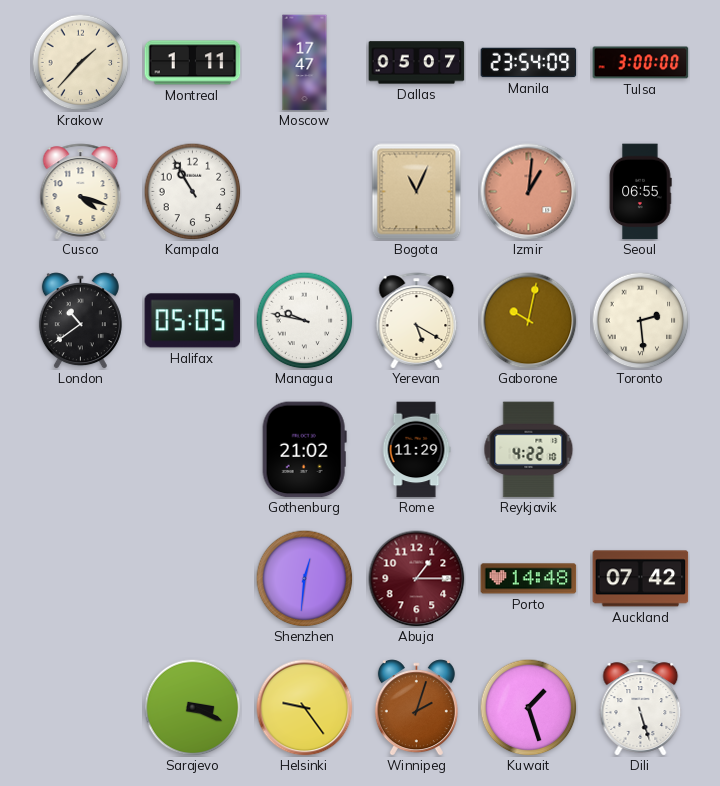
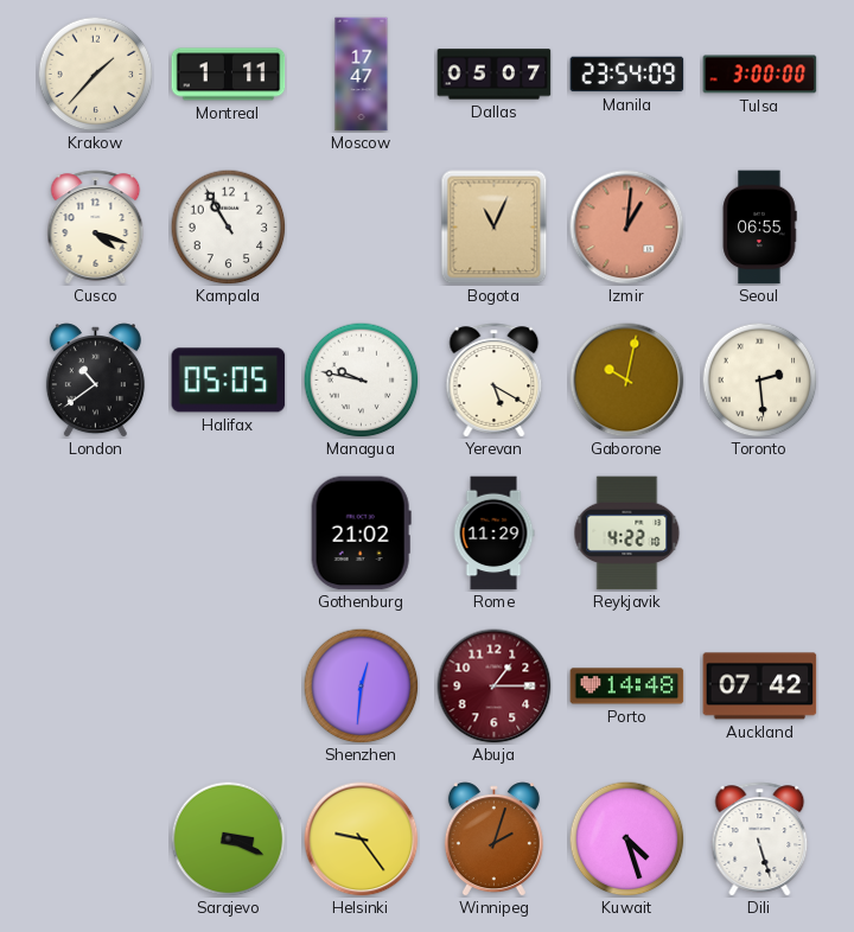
Kuwait: 1:27 -> 4:27
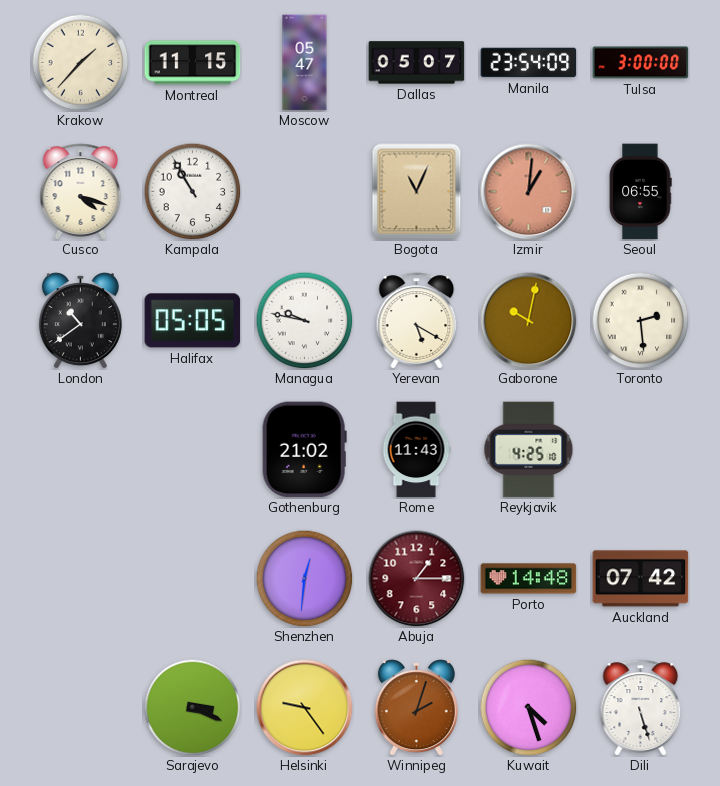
Montreal: 1:11 -> 11:15
Moscow: 17:47 -> 05:47
Rome: 11:29 -> 11:43
Reykjavik: 4:22 -> 4:25
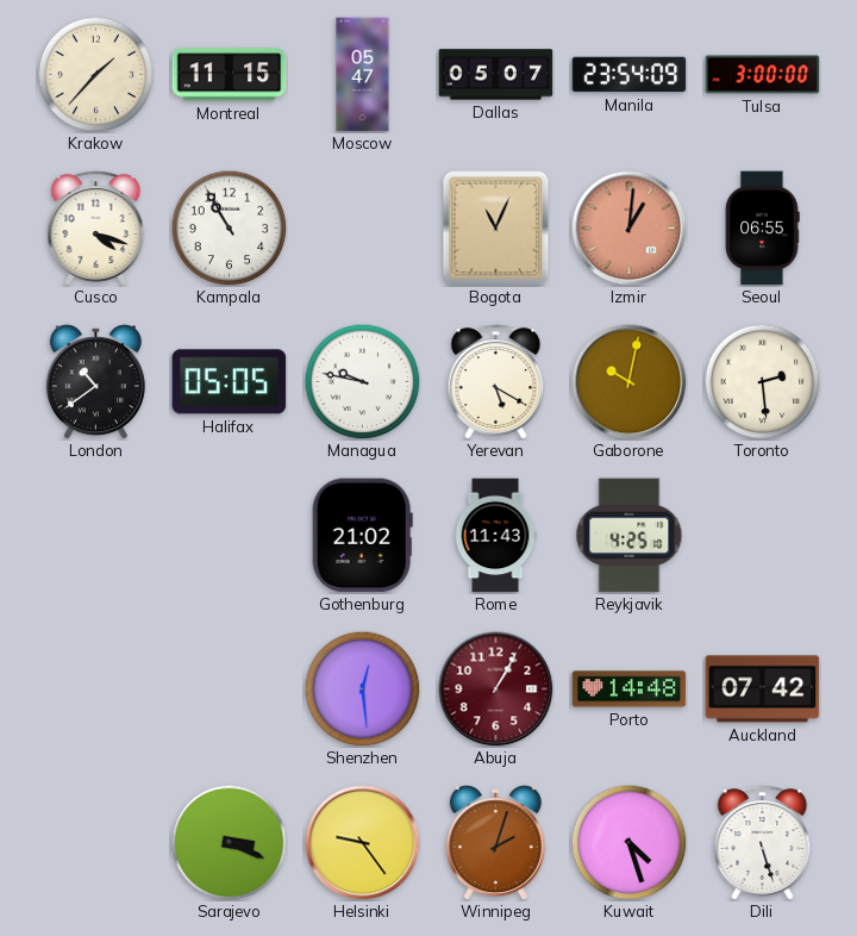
Shenzhen: 12:31 -> 12:29
Abuja: 1:15 -> 1:05
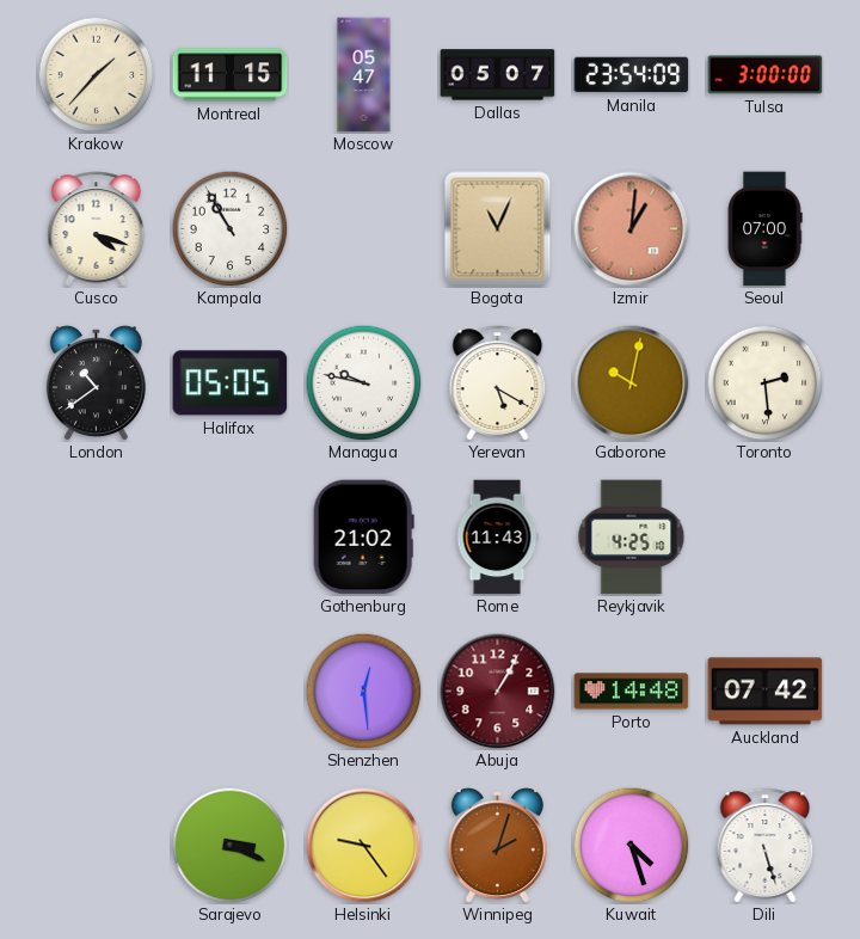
Seoul: 06:55 -> 07:00
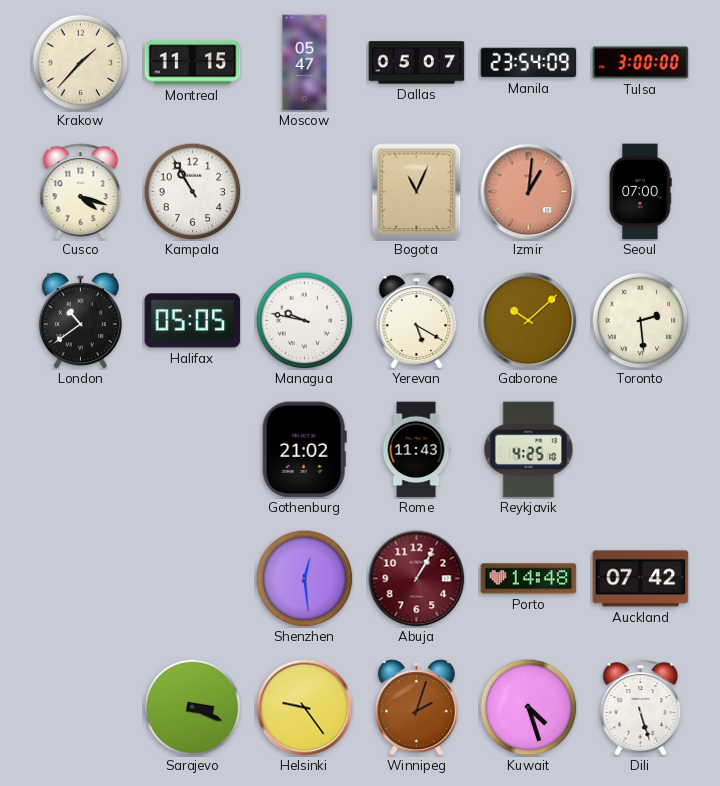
Gaborone: 10:02 -> 10:08
